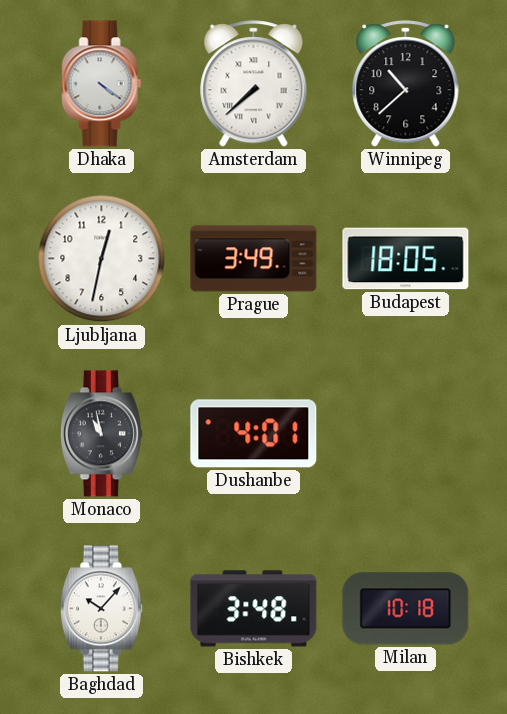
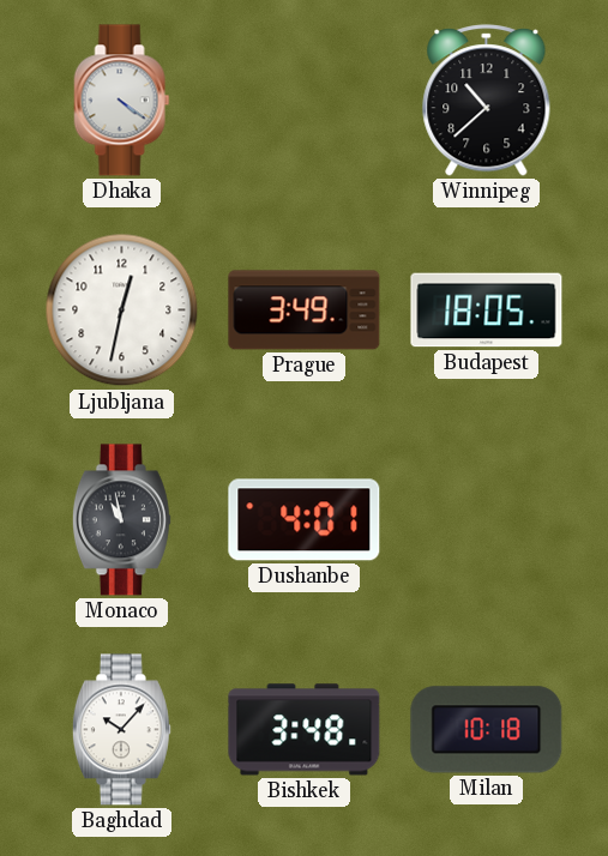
Amsterdam: 7:38 -> none
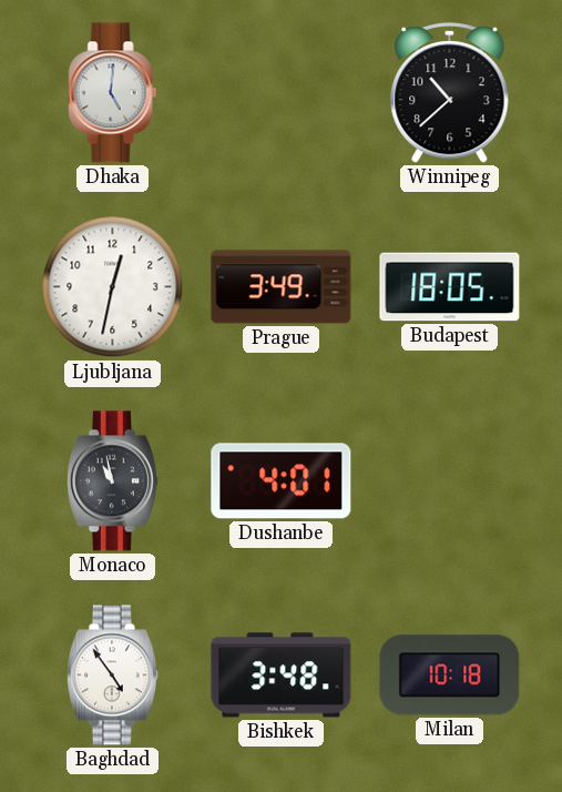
Dhaka: 4:21 -> 5:01
Baghdad: 10:07 -> 4:54
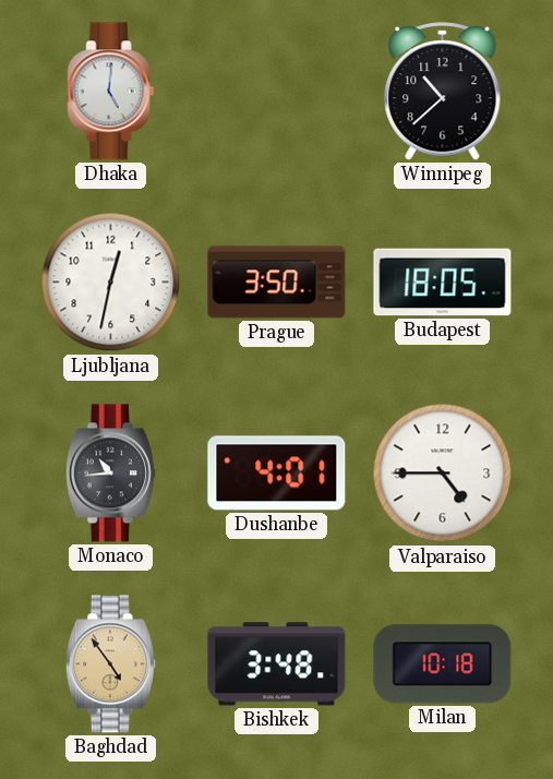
Prague: 3:49 -> 3:50
Monaco: 10:58 -> 10:44
Valparaiso: none -> 4:45
Baghdad dial: white -> champagne
